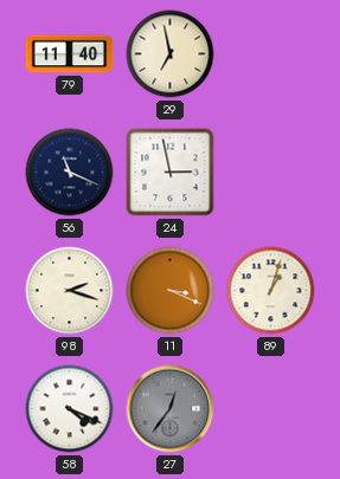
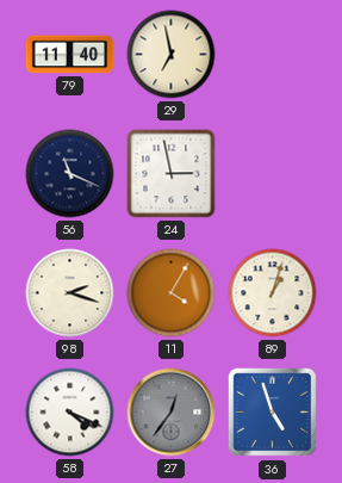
11: 3:19 -> 4:05
36: none -> 4:57
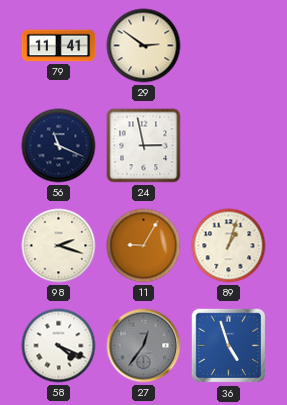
79: 11:40 -> 11:41
29: 6:58 -> 2:51
11: 4:05 -> 9:05
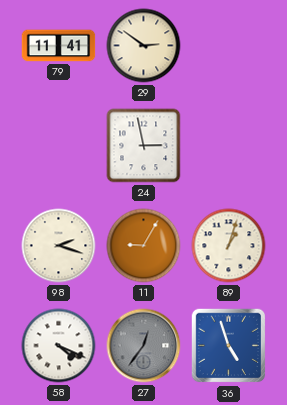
56: 11:19 -> none
